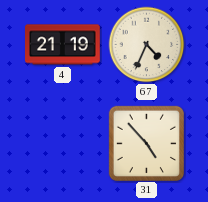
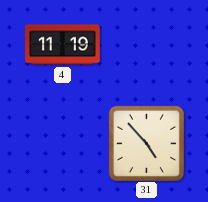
4: 21:19 -> 11:19
67: 4:34 -> none
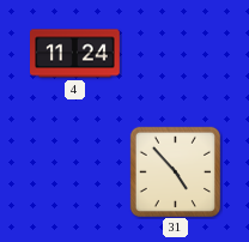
4: 11:19 -> 11:24
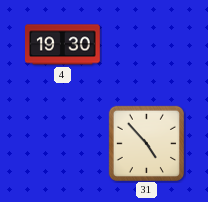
4: 11:24 -> 19:30
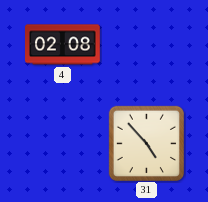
4: 19:30 -> 02:08
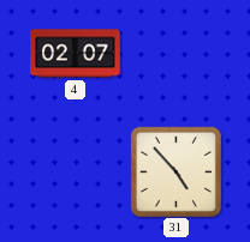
4: 02:08 -> 02:07
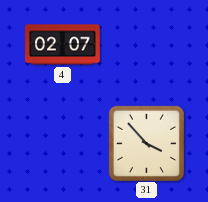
31: 4:53 -> 3:53
